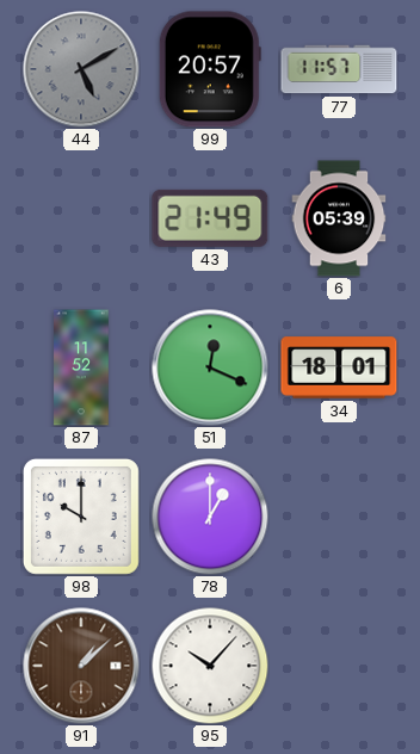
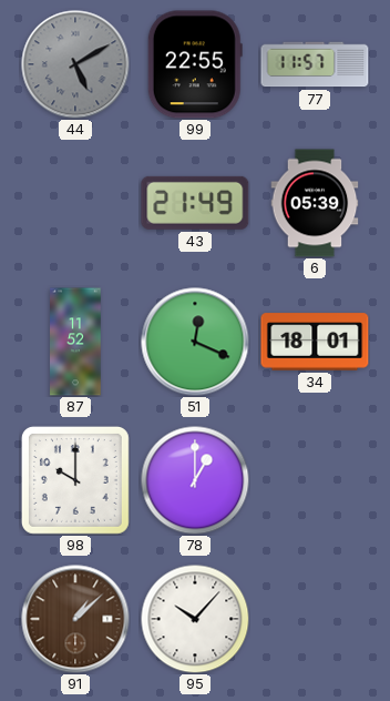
99: 20:57 -> 22:55
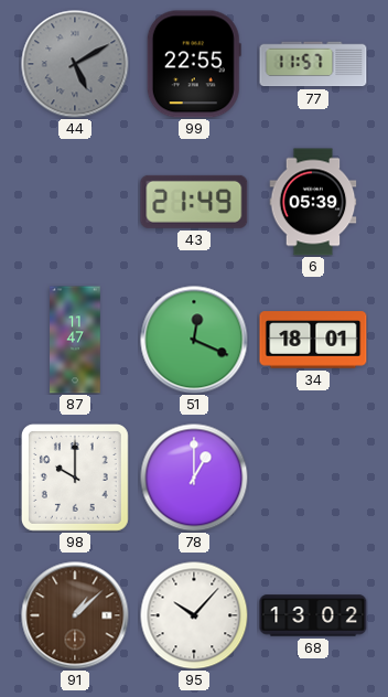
87: 11:52 -> 11:47
68: none -> 13:02
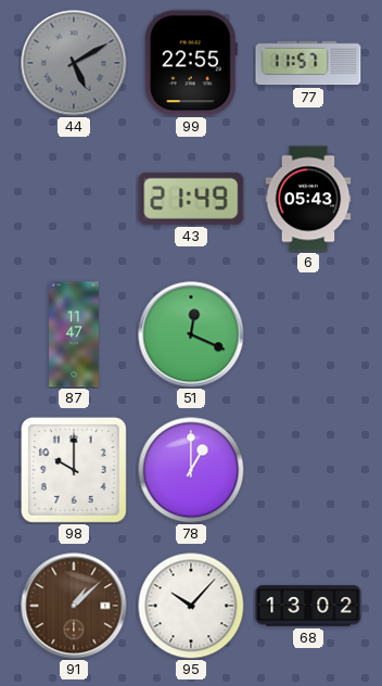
6: 05:39 -> 05:43
34: 18:01 -> none
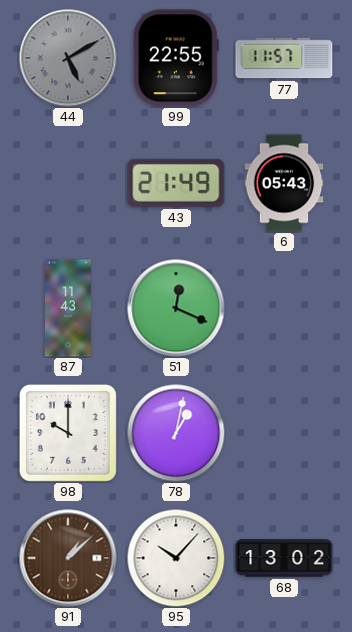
87: 11:47 -> 11:43
78: 1:00 -> 1:02
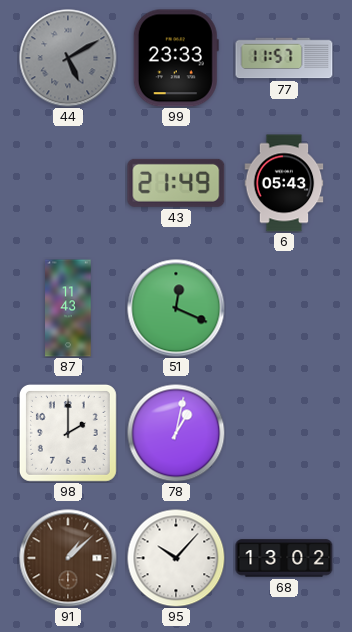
99: 22:55 -> 23:33
98: 10:00 -> 2:00
